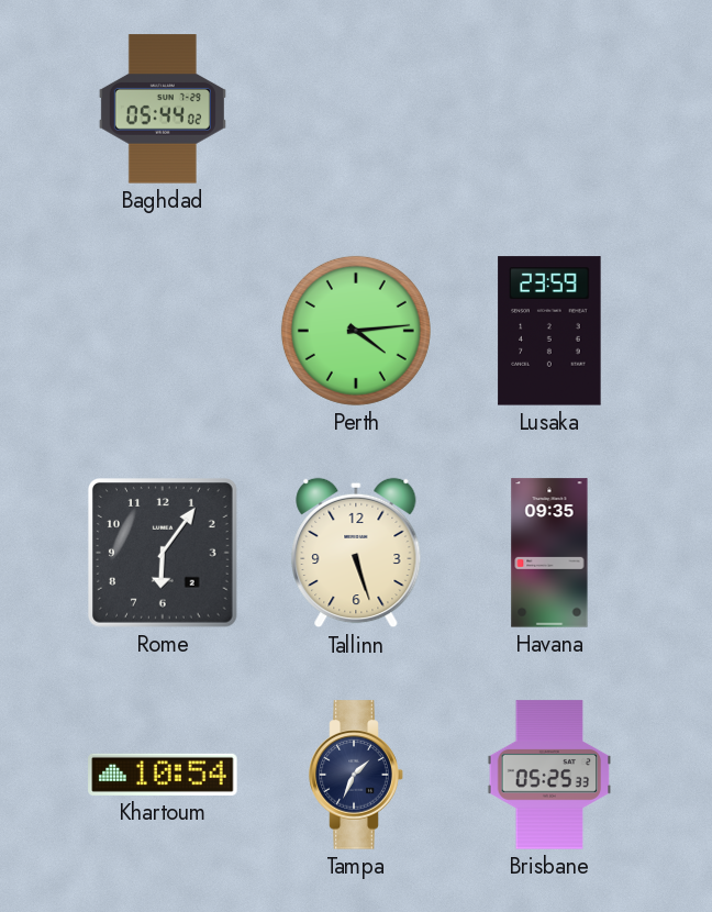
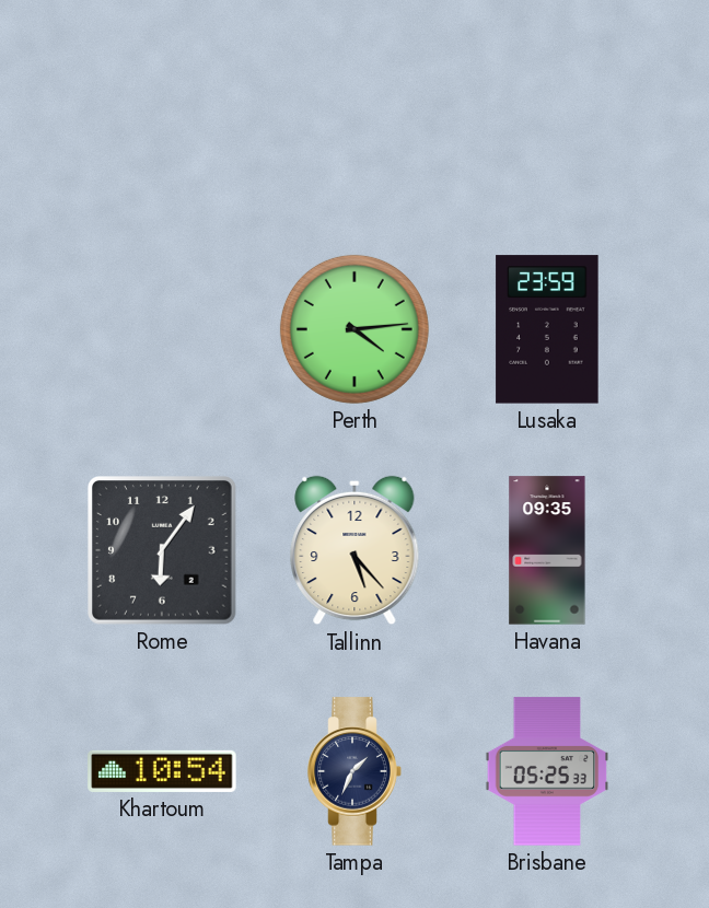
Baghdad: 05:44 -> none
Tallinn: 5:27 -> 5:23
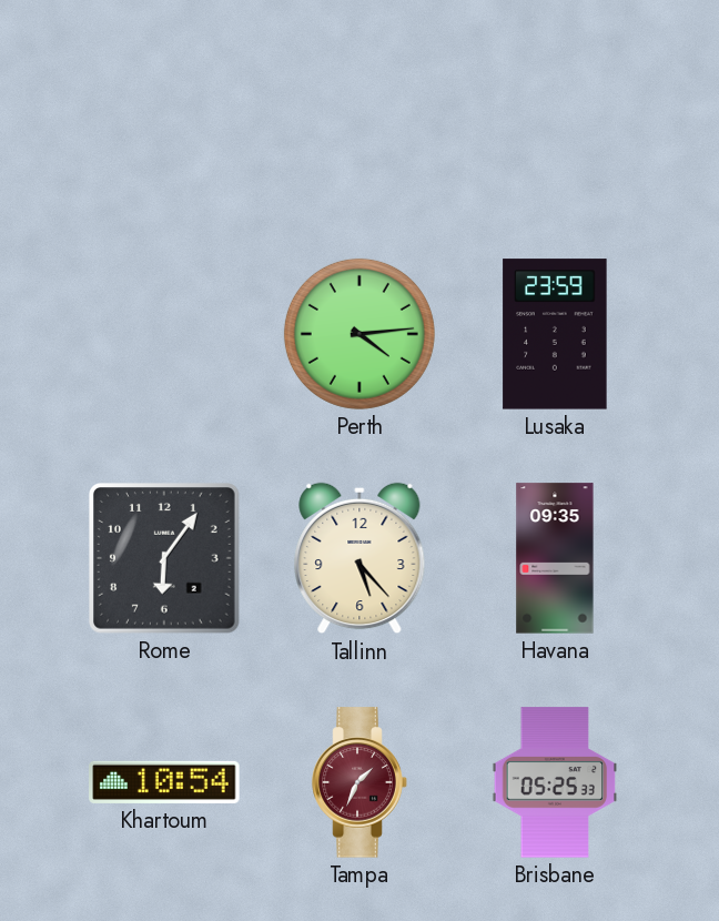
Tampa dial: navy -> burgundy
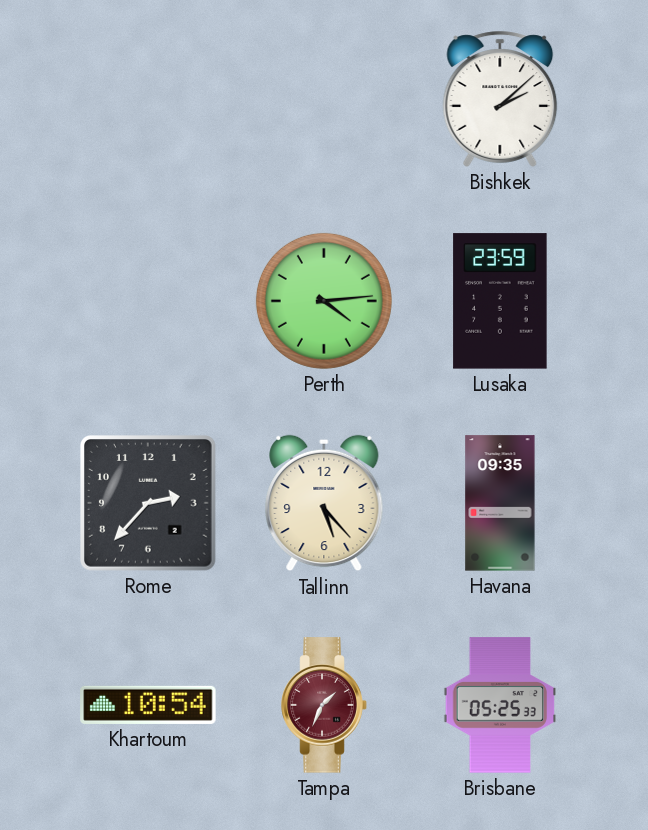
Bishkek: none -> 2:08
Rome: 6:06 -> 2:37
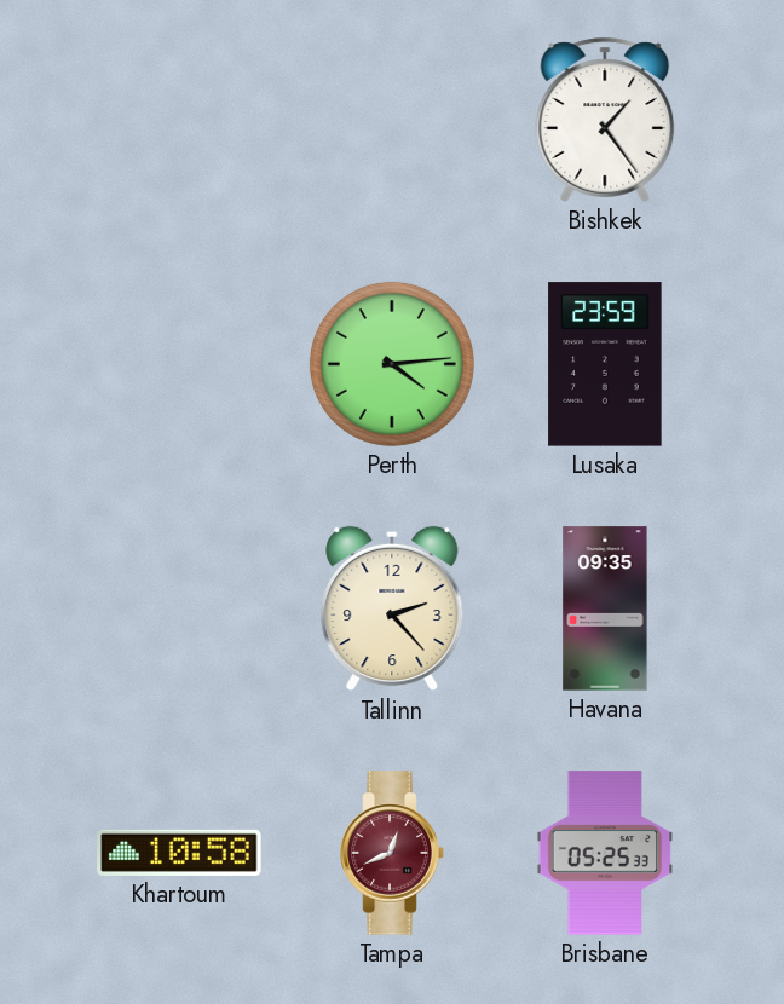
Bishkek: 2:08 -> 1:24
Rome: 2:37 -> none
Tallinn: 5:23 -> 2:23
Khartoum: 10:54 -> 10:58
Tampa: 1:34 -> 12:41
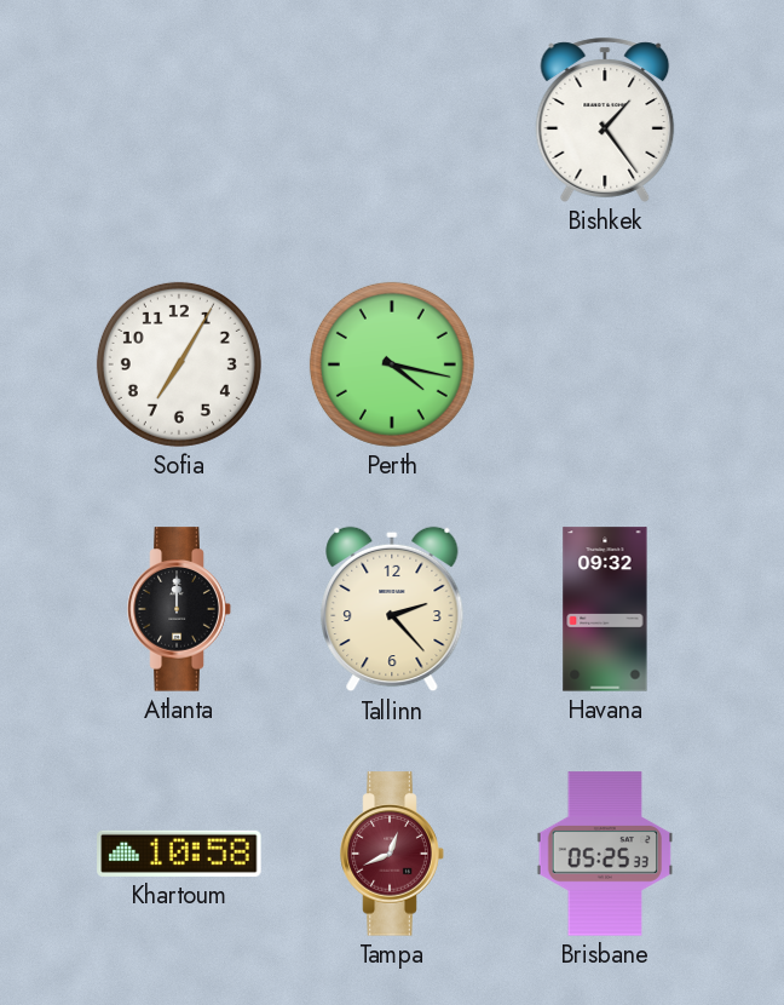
Sofia: none -> 7:05
Perth: 4:14 -> 4:17
Lusaka: 23:59 -> none
Atlanta: none -> 12:00
Havana: 09:35 -> 09:32
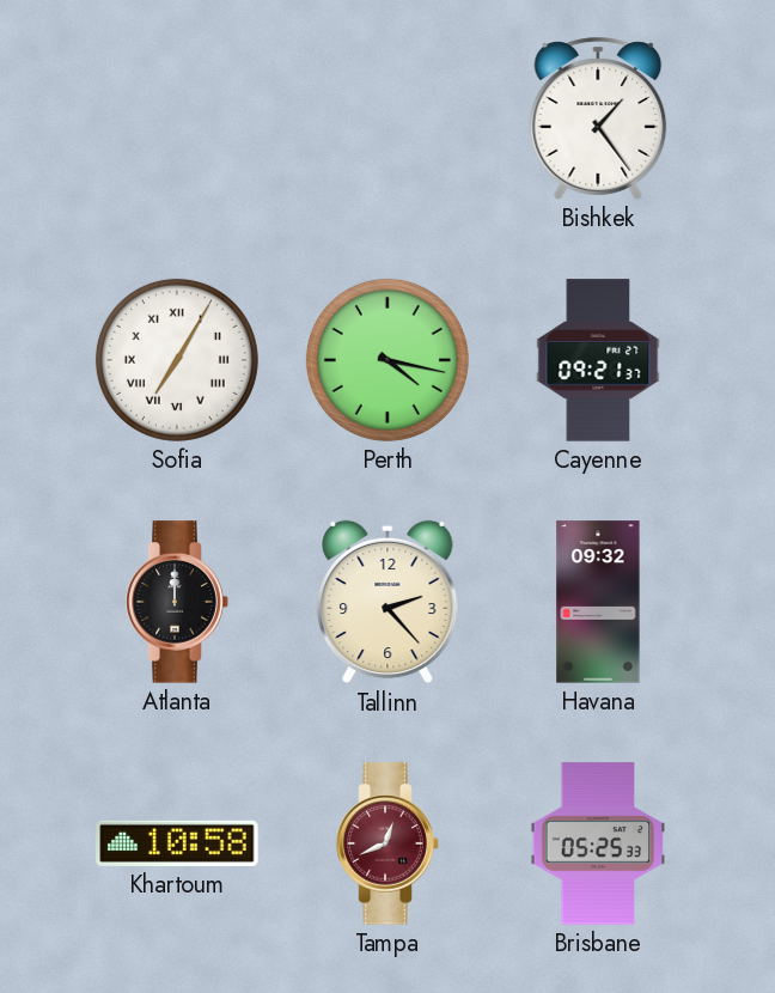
Sofia numerals: Arabic -> Roman
Cayenne: none -> 09:21
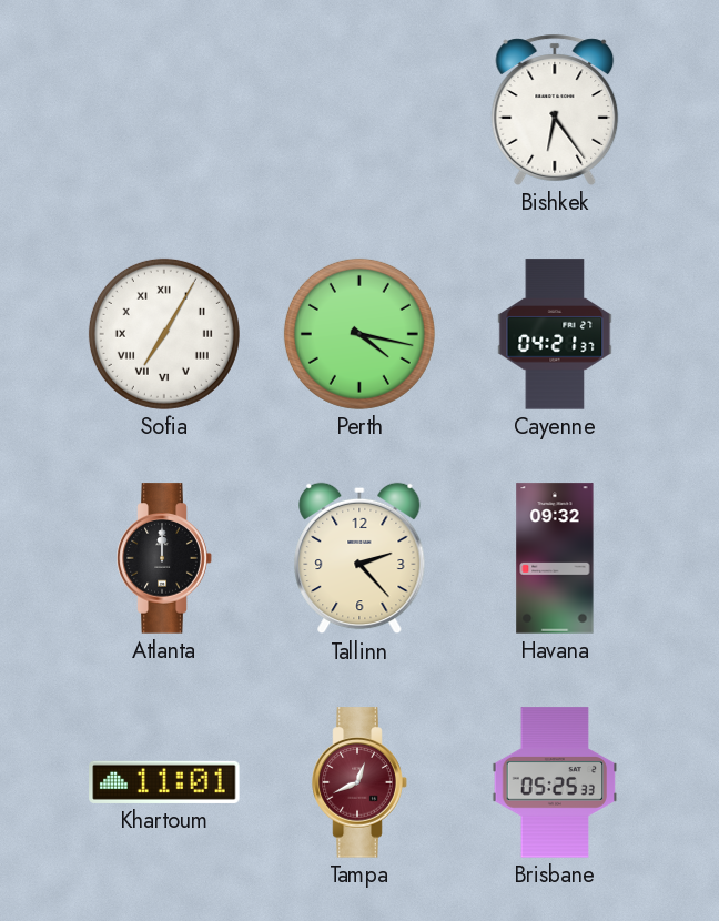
Bishkek: 1:24 -> 6:24
Cayenne: 09:21 -> 04:21
Khartoum: 10:58 -> 11:01
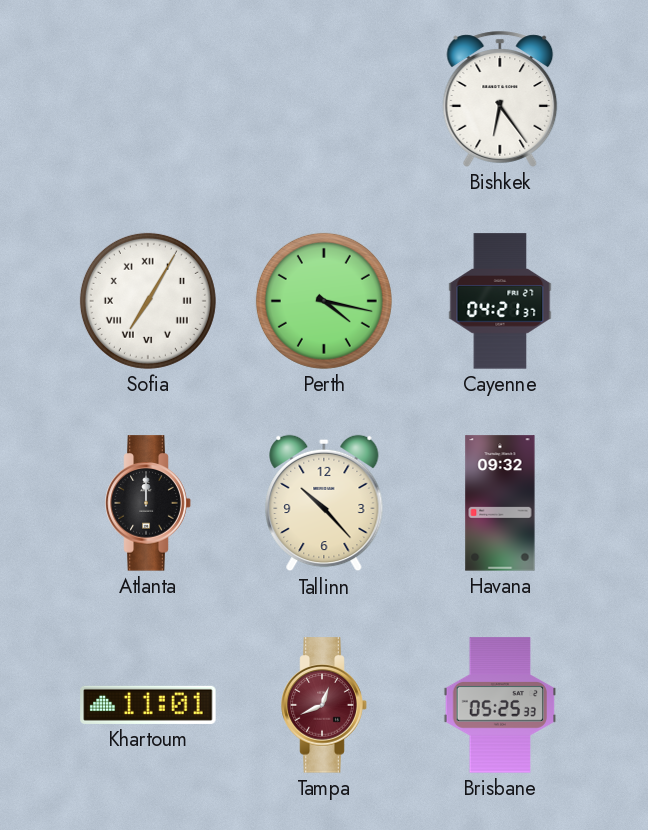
Tallinn: 2:23 -> 10:23
